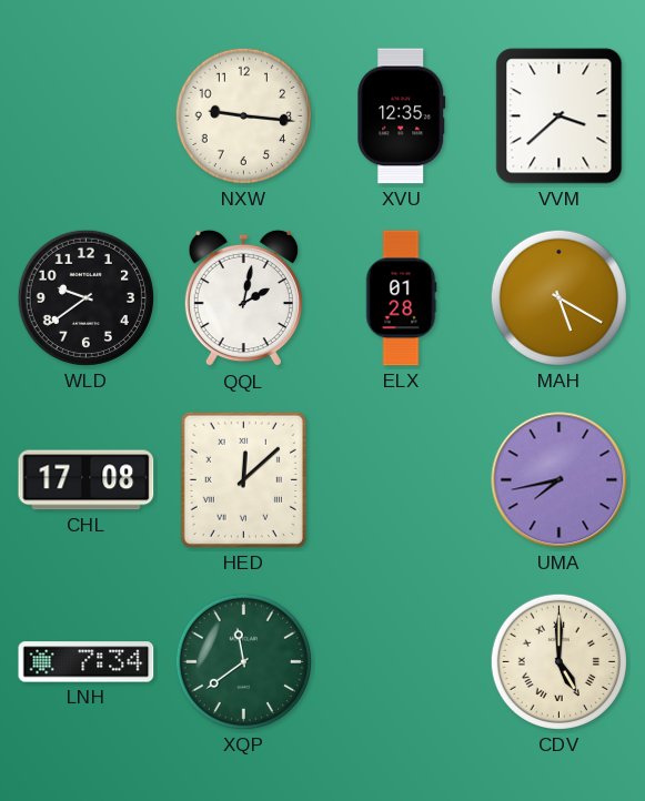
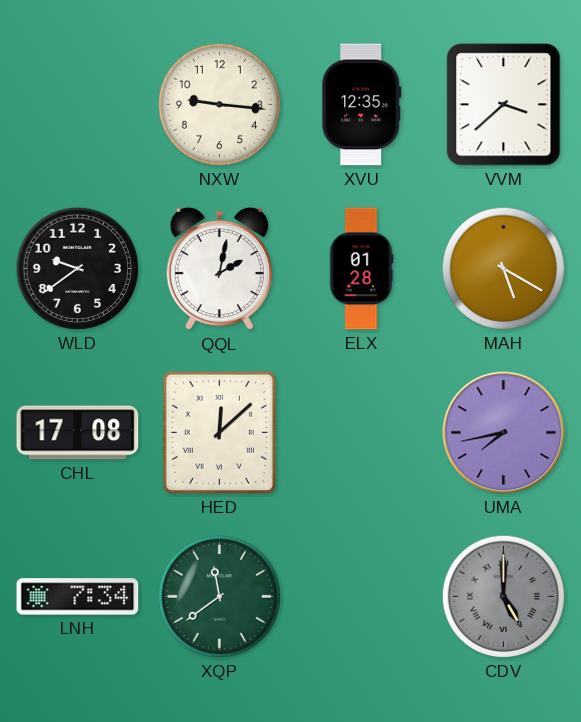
CDV dial: cream -> grey
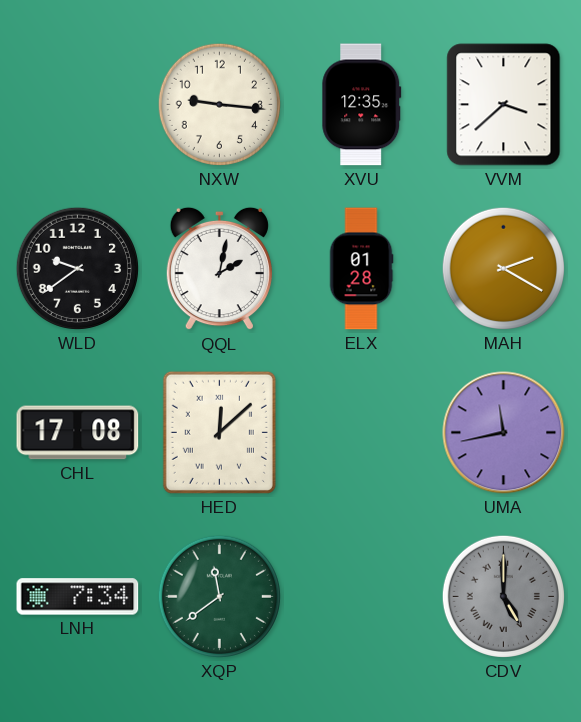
MAH: 5:20 -> 2:20
UMA: 7:43 -> 11:43
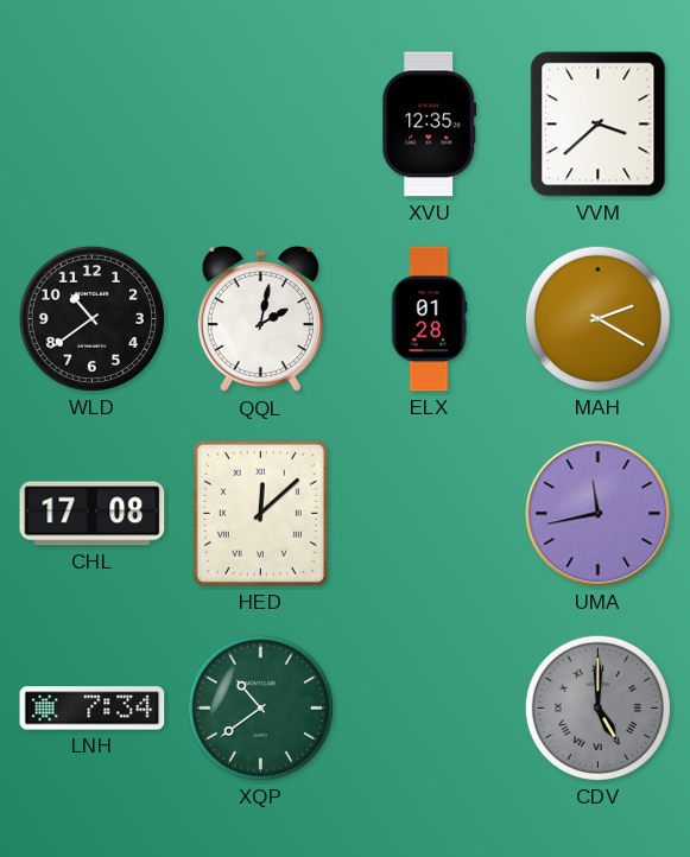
NXW: 9:16 -> none
WLD: 9:39 -> 10:39
XQP: 11:39 -> 10:39
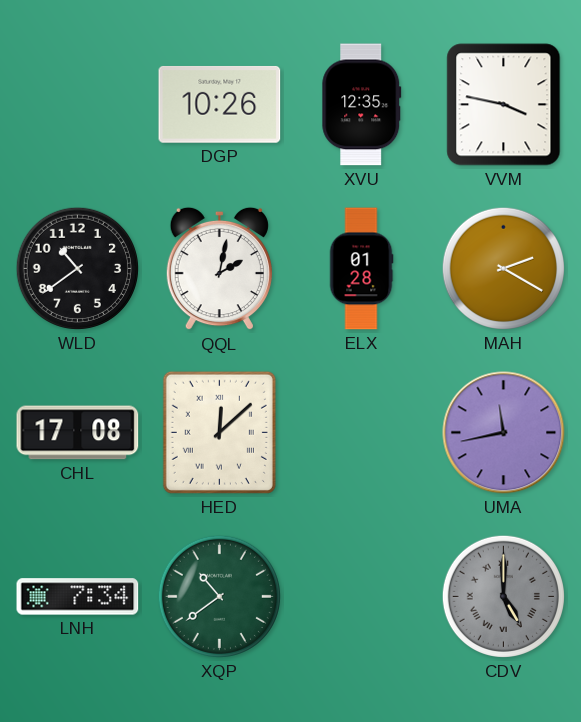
DGP: none -> 10:26
VVM: 3:38 -> 3:47
